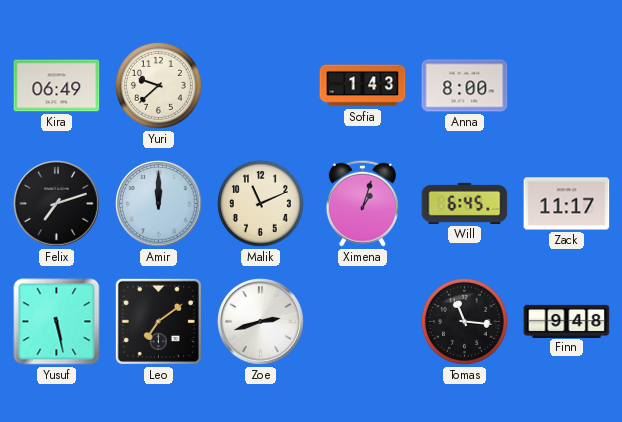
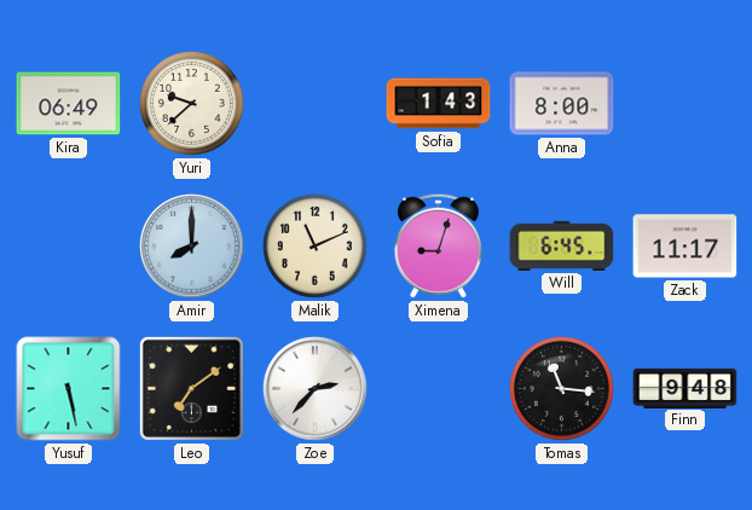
Felix: 7:12 -> none
Amir: 12:00 -> 8:00
Ximena: 1:03 -> 9:03
Zoe: 2:42 -> 2:37
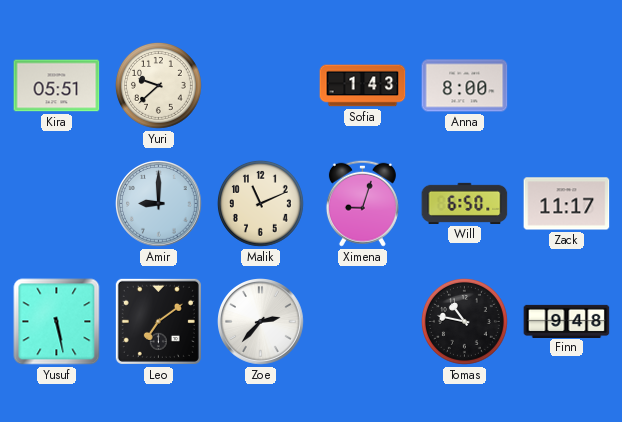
Kira: 06:49 -> 05:51
Amir: 8:00 -> 9:00
Will: 6:45 -> 6:50
Tomas: 11:16 -> 10:47
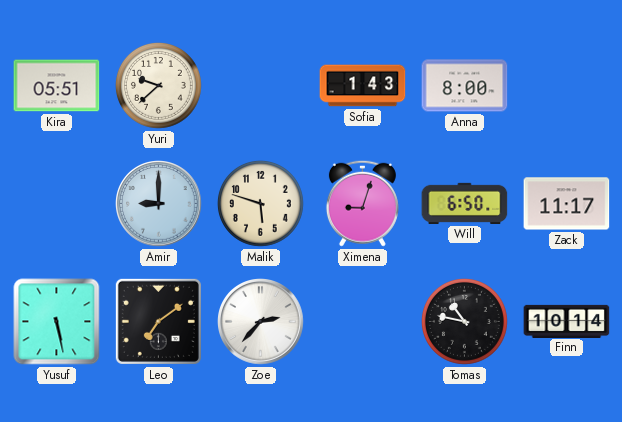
Malik: 11:11 -> 5:48
Finn: 9:48 -> 10:14
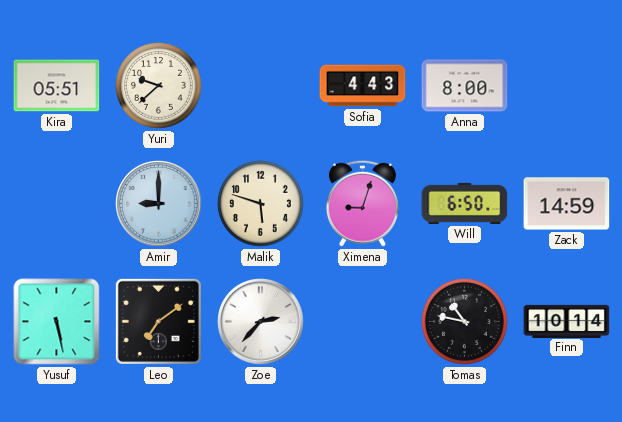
Sofia: 1:43 -> 4:43
Zack: 11:17 -> 14:59
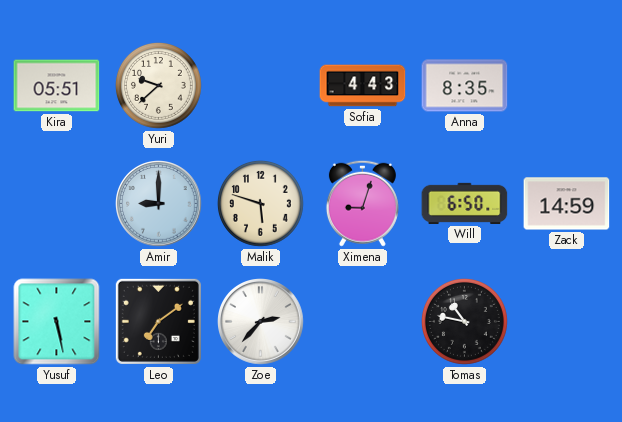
Anna: 8:00 -> 8:35
Finn: 10:14 -> none
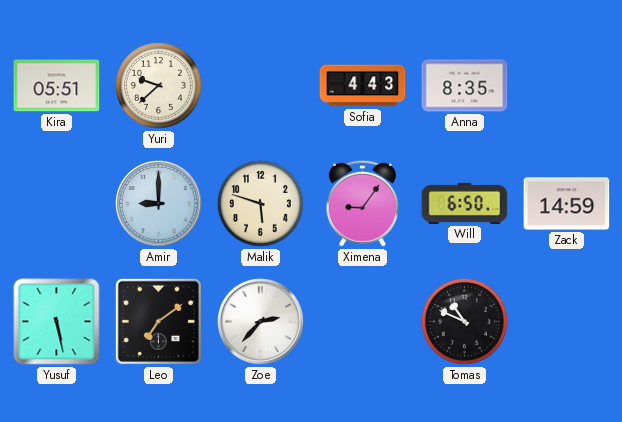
Ximena: 9:03 -> 9:06
Tomas: 10:47 -> 10:49
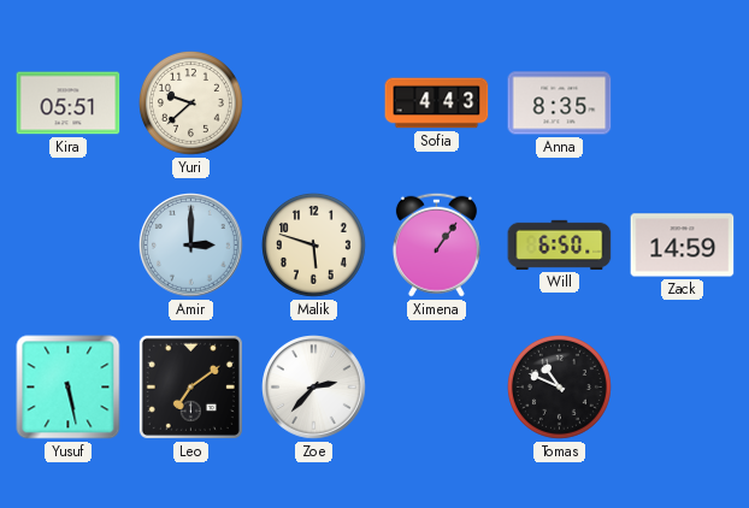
Amir: 9:00 -> 3:00
Ximena: 9:06 -> 1:06
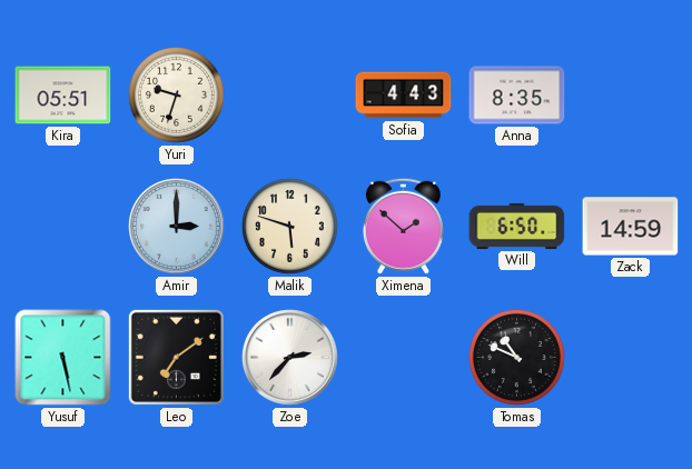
Yuri: 9:38 -> 9:33
Ximena: 1:06 -> 1:52
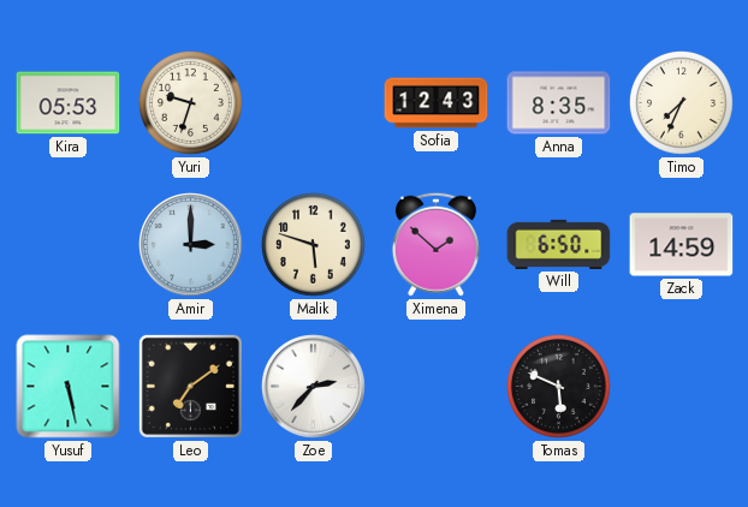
Kira: 05:51 -> 05:53
Sofia: 4:43 -> 12:43
Timo: none -> 7:34
Tomas: 10:49 -> 5:49
